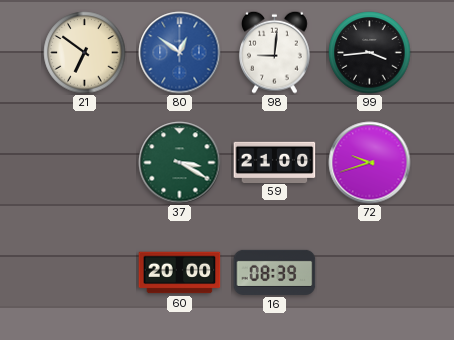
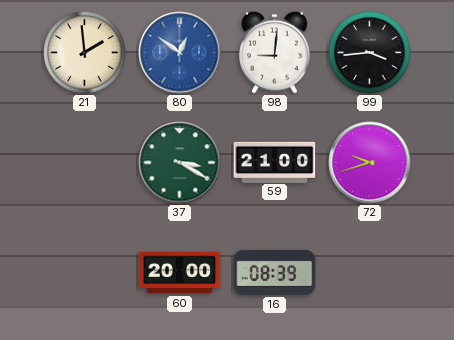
21: 6:51 -> 1:59
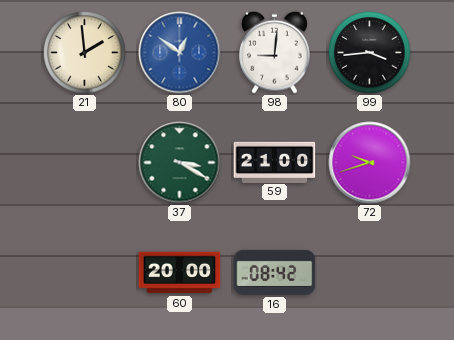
16: 08:39 -> 08:42
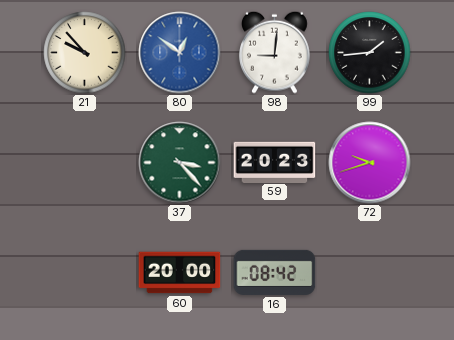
21: 1:59 -> 9:53
99: 3:44 -> 1:44
37: 3:20 -> 3:23
59: 21:00 -> 20:23
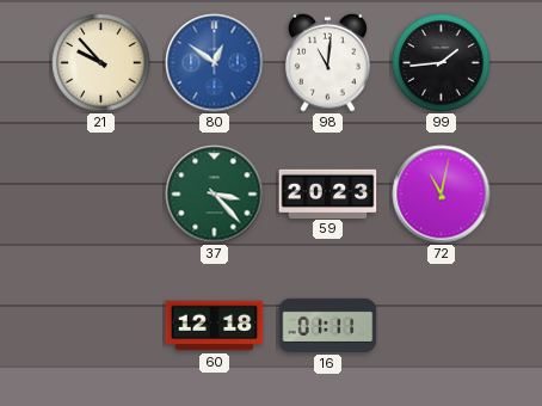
98: 9:01 -> 11:01
72: 9:42 -> 11:02
60: 20:00 -> 12:18
16: 08:42 -> 01:11
